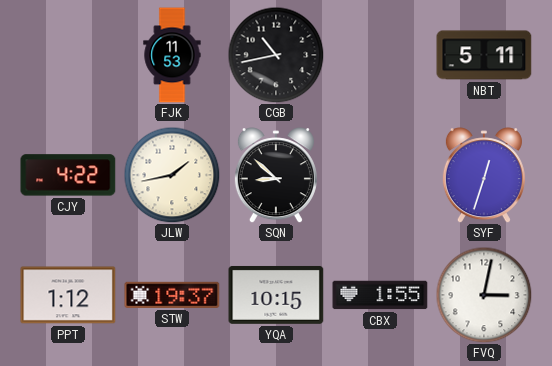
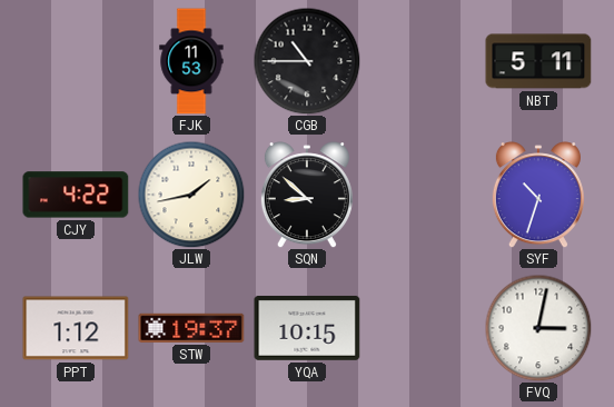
CGB: 10:43 -> 10:45
SYF: 12:33 -> 10:33
CBX: 1:55 -> none
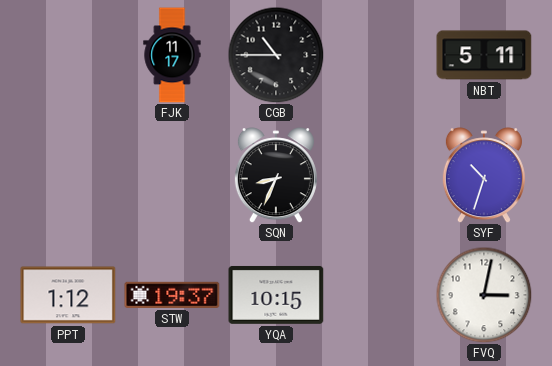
FJK: 11:53 -> 11:17
CJY: 4:22 -> none
JLW: 1:43 -> none
SQN: 8:52 -> 8:34
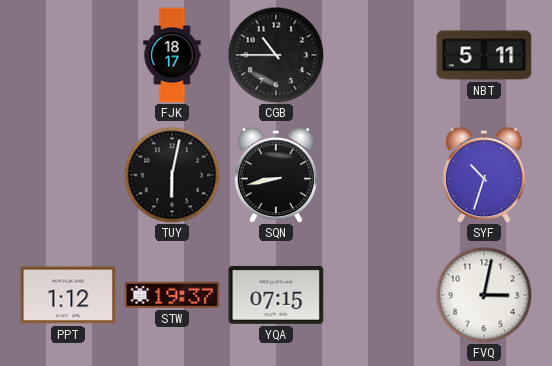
FJK: 11:17 -> 18:17
TUY: none -> 6:02
SQN: 8:34 -> 8:43
YQA: 10:15 -> 07:15
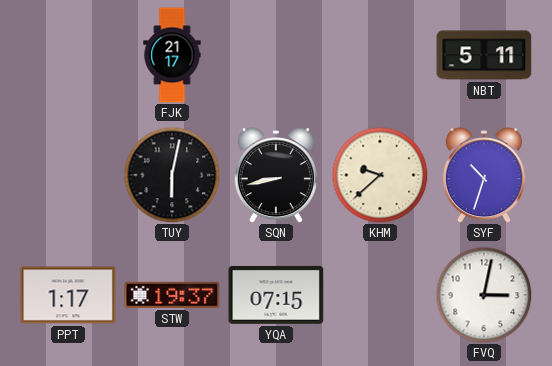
FJK: 18:17 -> 21:17
CGB: 10:45 -> none
KHM: none -> 9:38
PPT: 1:12 -> 1:17
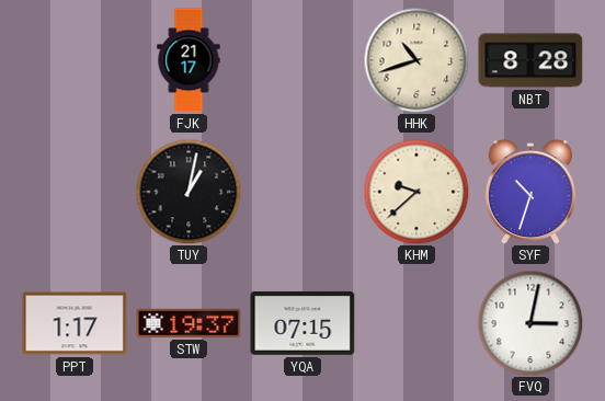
HHK: none -> 10:42
NBT: 5:11 -> 8:28
TUY: 6:02 -> 1:02
SQN: 8:43 -> none
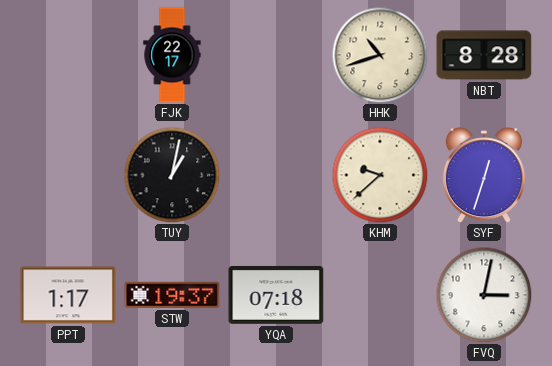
FJK: 21:17 -> 22:17
SYF: 10:33 -> 12:33
YQA: 07:15 -> 07:18
